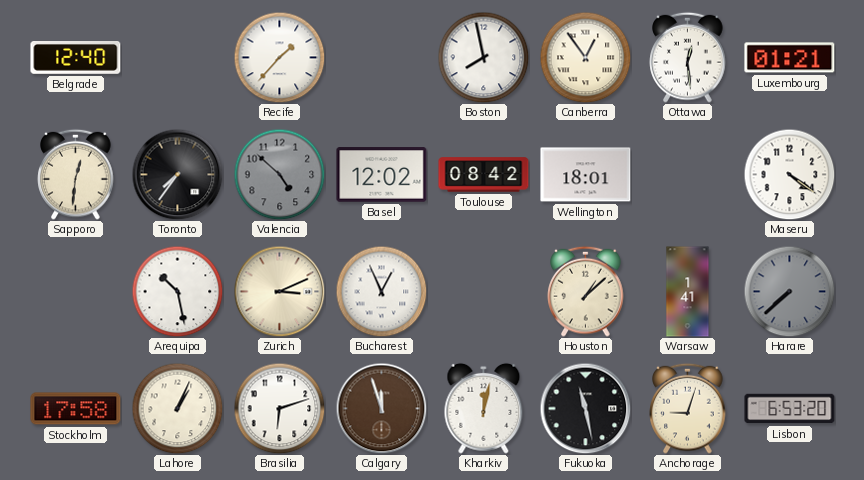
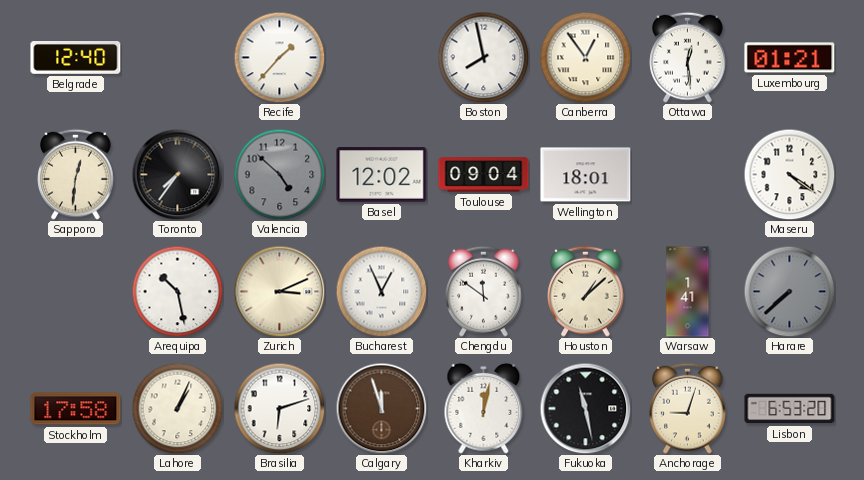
Toulouse: 08:42 -> 09:04
Chengdu: none -> 11:51
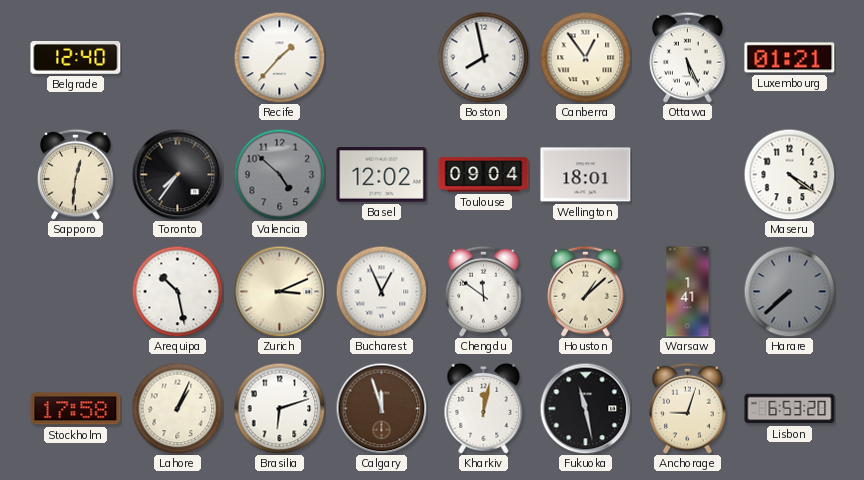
Ottawa: 12:29 -> 5:26
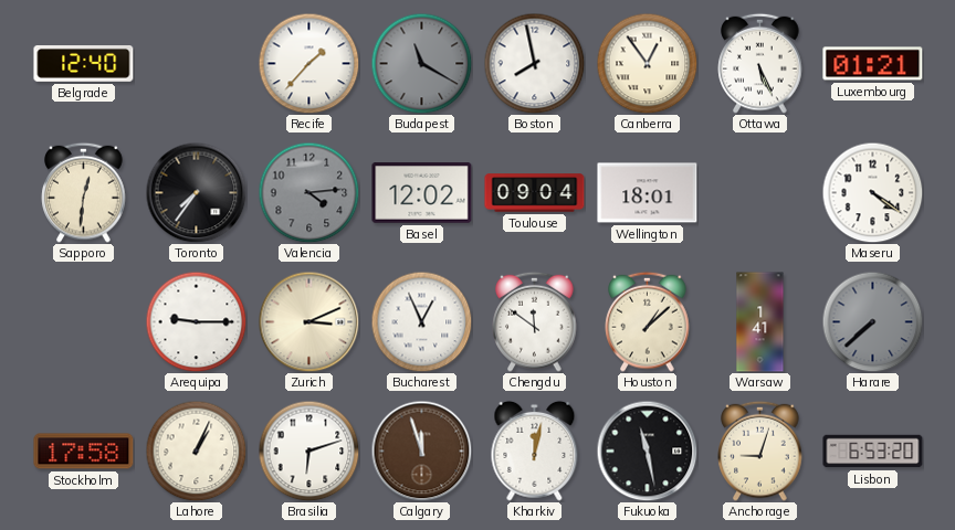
Budapest: none -> 11:20
Valencia: 4:52 -> 4:14
Arequipa: 10:28 -> 9:15
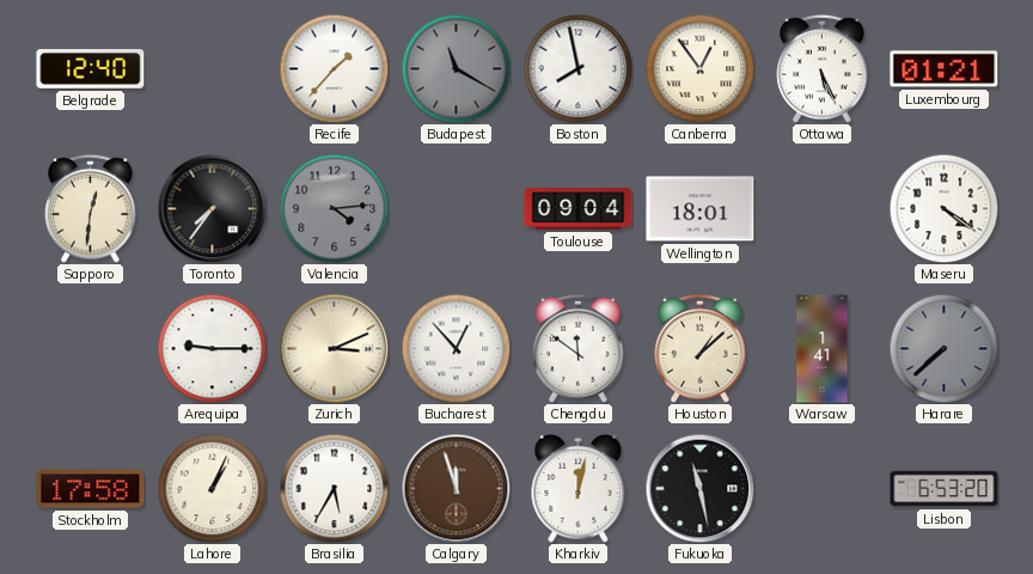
Basel: 12:02 -> none
Bucharest: 12:56 -> 12:53
Brasilia: 6:12 -> 5:35
Anchorage: 9:03 -> none
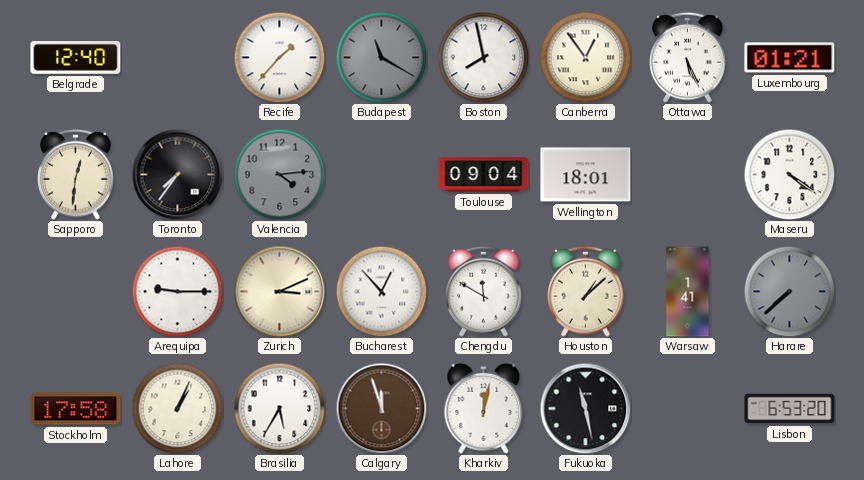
Chengdu: 11:51 -> 11:50
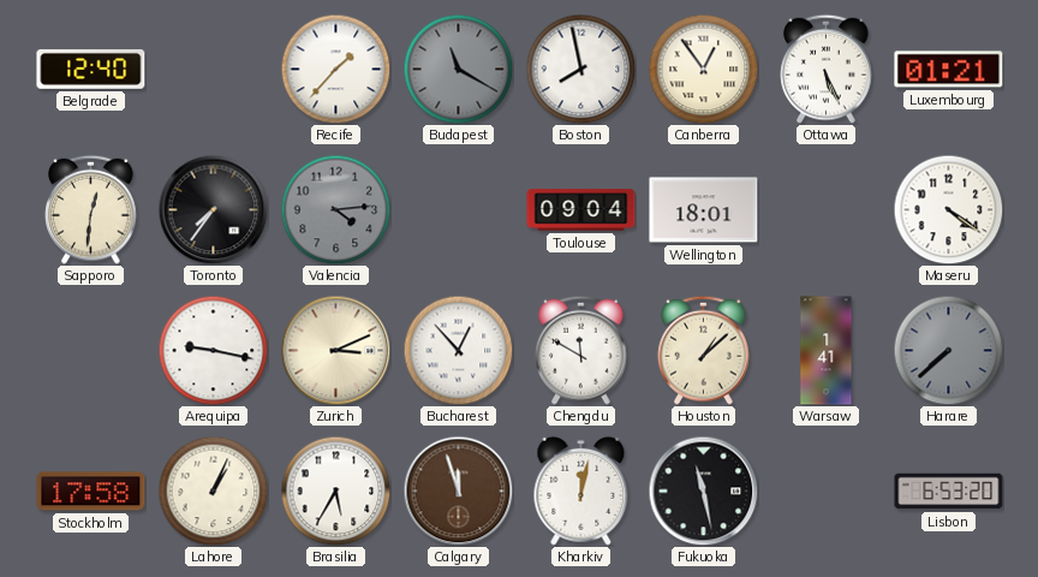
Arequipa: 9:15 -> 9:17
